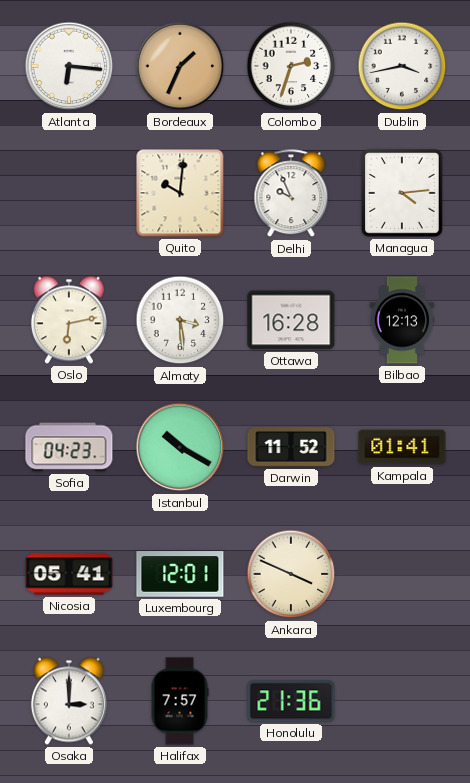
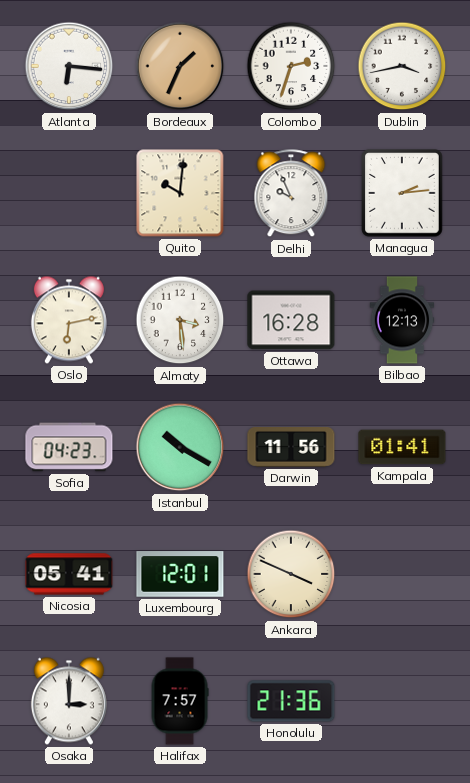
Managua: 4:14 -> 2:14
Darwin: 11:52 -> 11:56
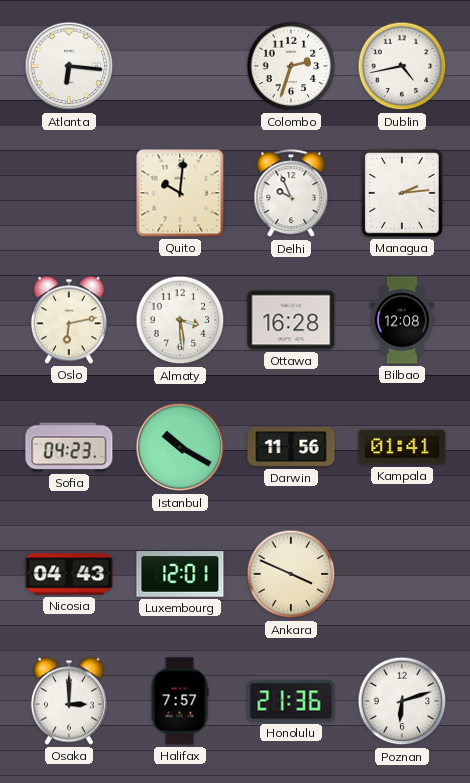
Bordeaux: 1:34 -> none
Dublin: 3:43 -> 4:43
Bilbao: 12:13 -> 12:08
Nicosia: 05:41 -> 04:43
Poznan: none -> 6:12
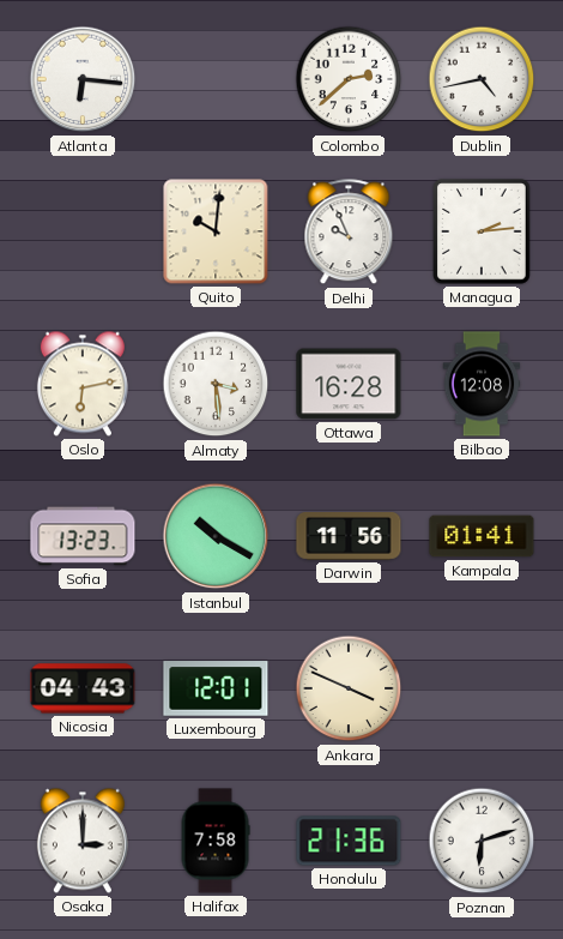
Colombo: 2:33 -> 2:38
Sofia: 04:23 -> 13:23
Halifax: 7:57 -> 7:58
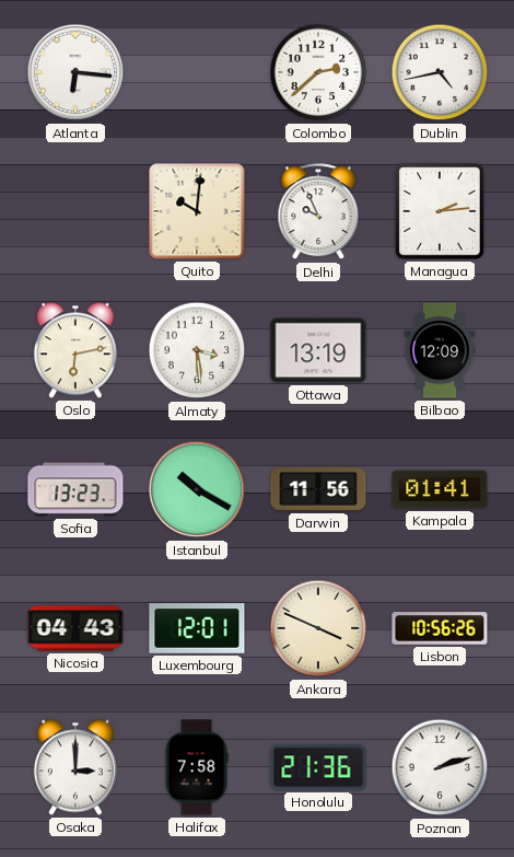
Ottawa: 16:28 -> 13:19
Bilbao: 12:08 -> 12:09
Lisbon: none -> 10:56
Poznan: 6:12 -> 2:12
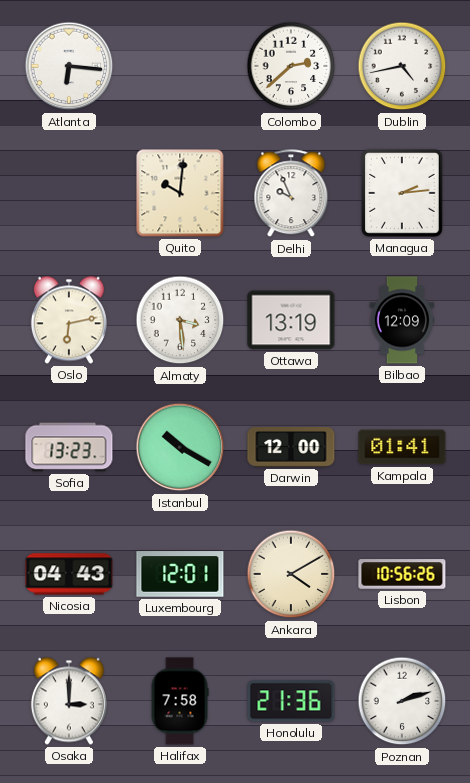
Darwin: 11:56 -> 12:00
Ankara: 3:49 -> 4:10
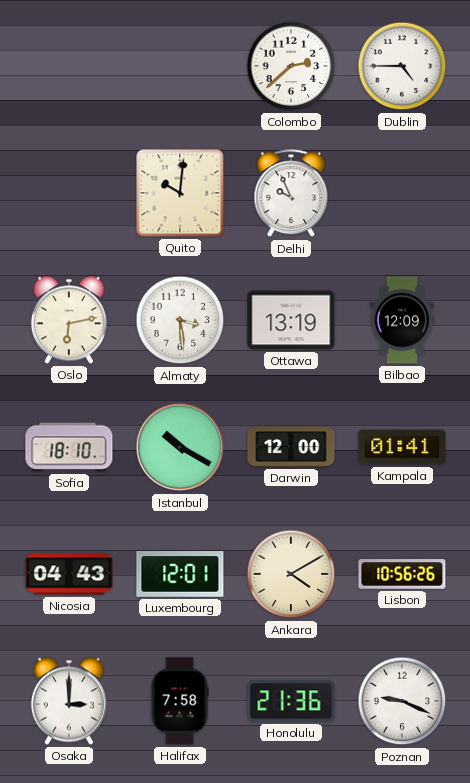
Atlanta: 6:16 -> none
Dublin: 4:43 -> 4:45
Managua: 2:14 -> none
Sofia: 13:23 -> 18:10
Poznan: 2:12 -> 9:19
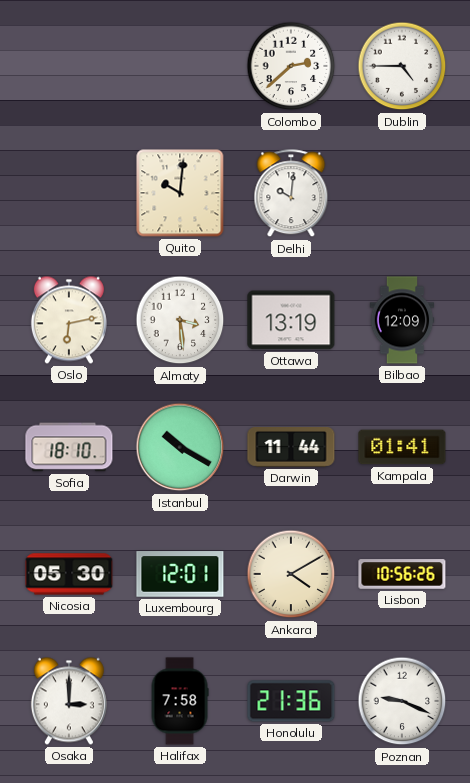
Delhi: 9:56 -> 10:01
Darwin: 12:00 -> 11:44
Nicosia: 04:43 -> 05:30
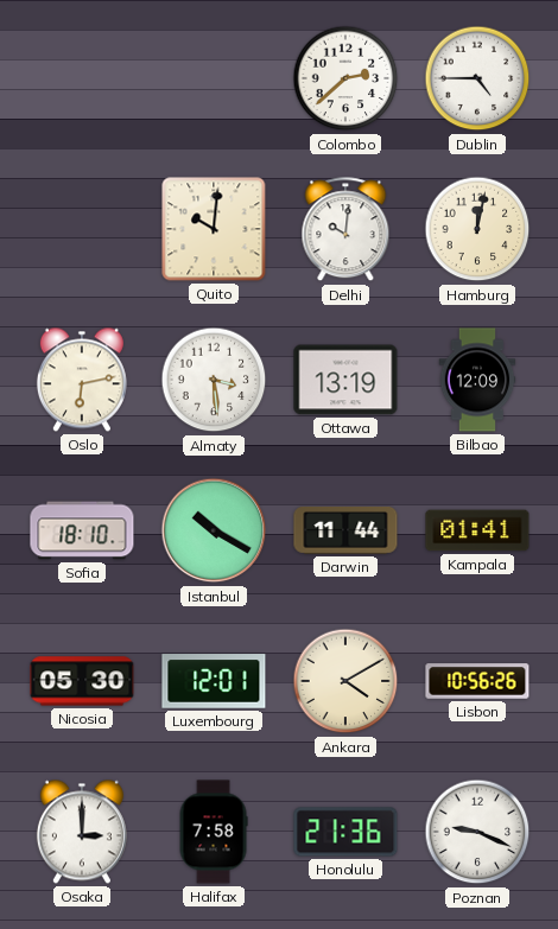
Hamburg: none -> 12:02
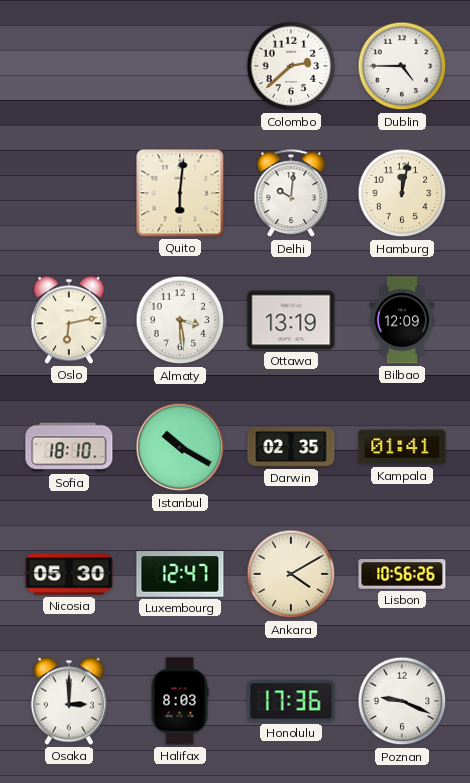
Quito: 10:01 -> 6:01
Darwin: 11:44 -> 02:35
Luxembourg: 12:01 -> 12:47
Halifax: 7:58 -> 8:03
Honolulu: 21:36 -> 17:36
